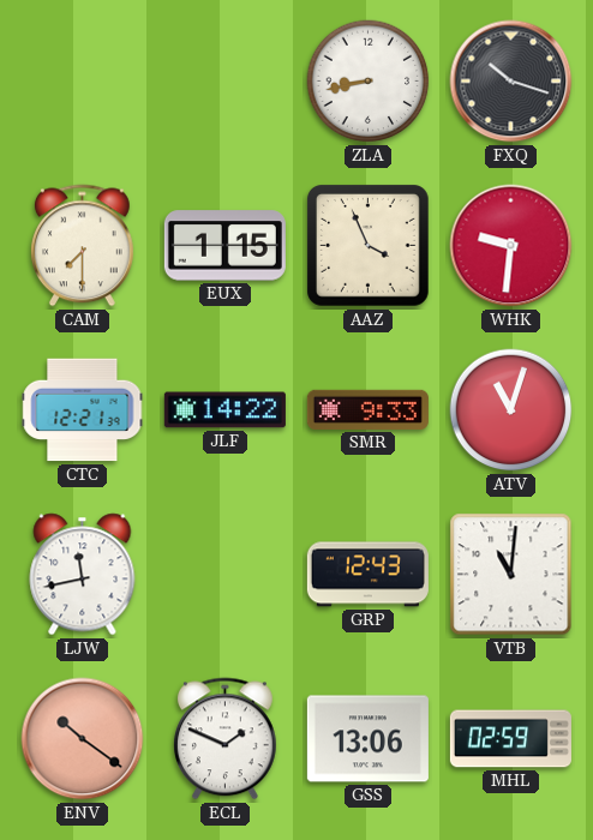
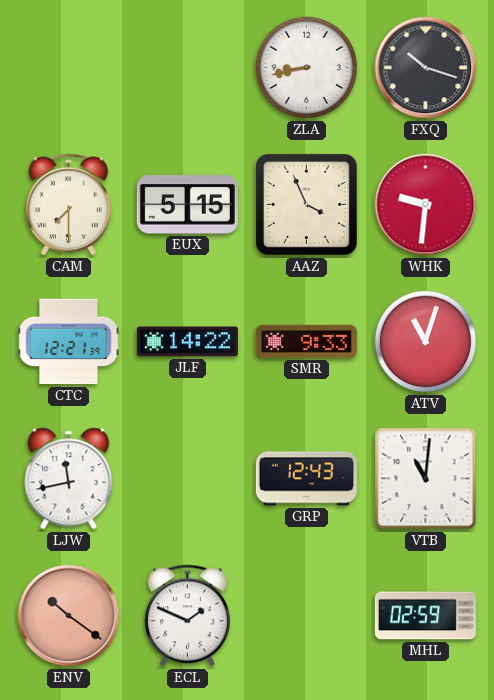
EUX: 1:15 -> 5:15
GSS: 13:06 -> none
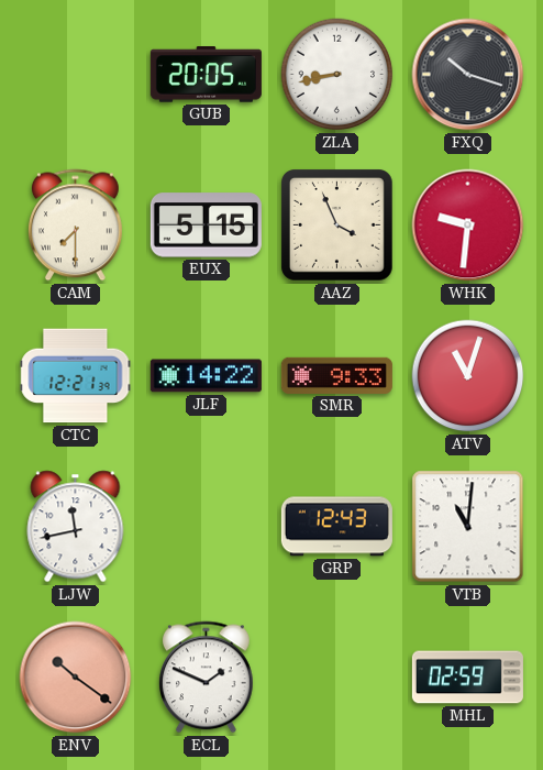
GUB: none -> 20:05
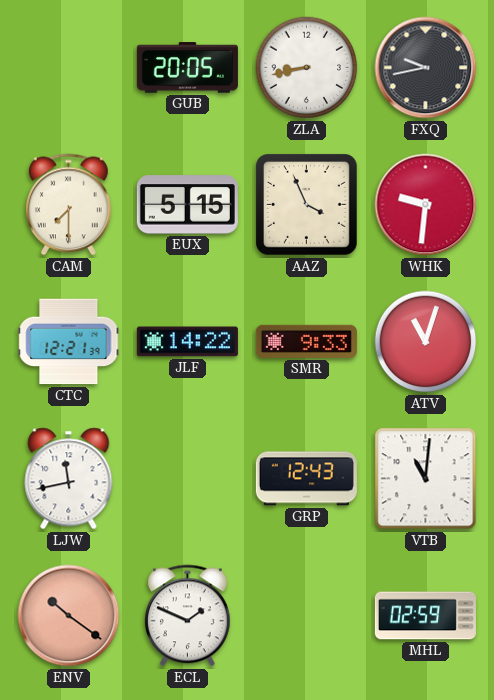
FXQ: 10:18 -> 9:43
